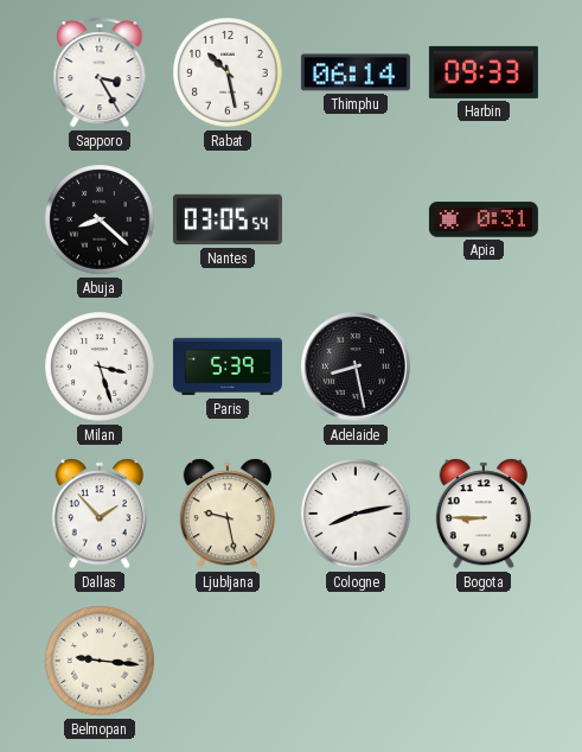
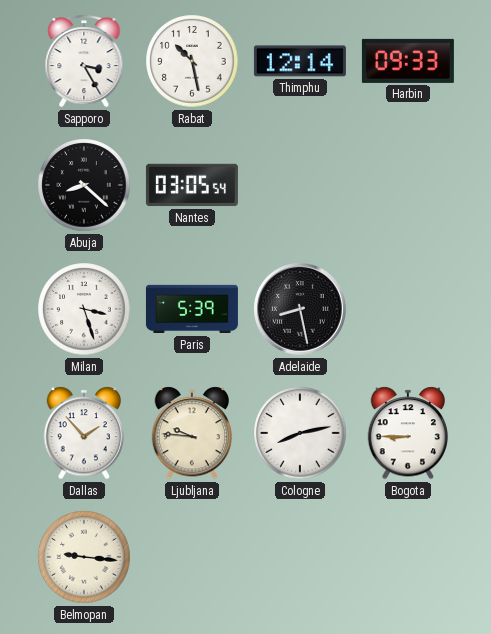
Thimphu: 06:14 -> 12:14
Apia: 0:31 -> none
Ljubljana: 9:28 -> 9:46
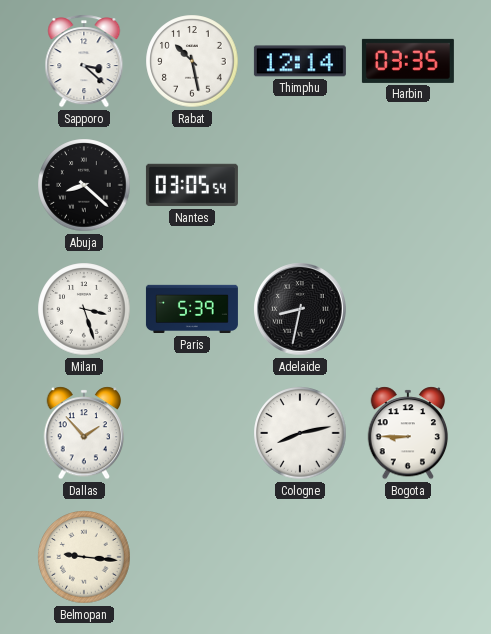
Sapporo: 3:25 -> 3:22
Harbin: 09:33 -> 03:35
Adelaide: 8:28 -> 8:32
Ljubljana: 9:46 -> none
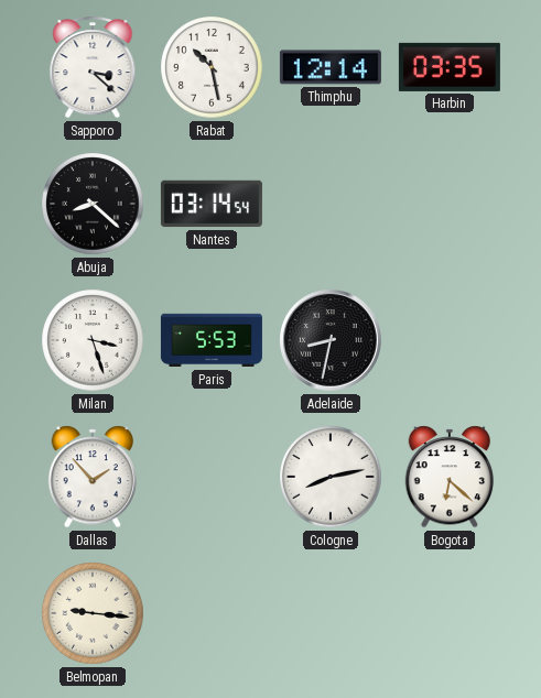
Nantes: 03:05 -> 03:14
Paris: 5:39 -> 5:53
Bogota: 8:45 -> 6:22
